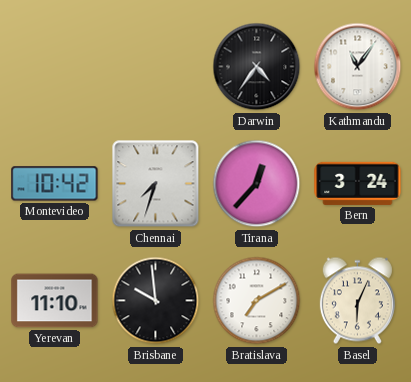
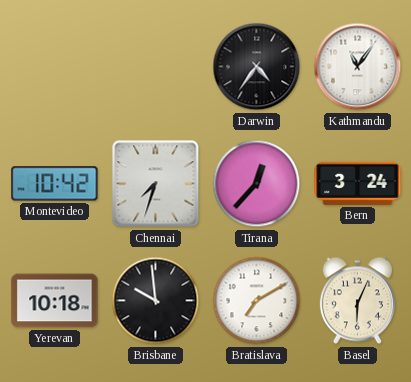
Yerevan: 11:10 -> 10:18
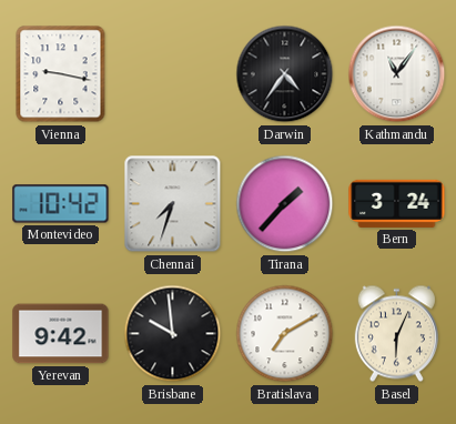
Vienna: none -> 9:17
Tirana: 12:37 -> 1:37
Yerevan: 10:18 -> 9:42
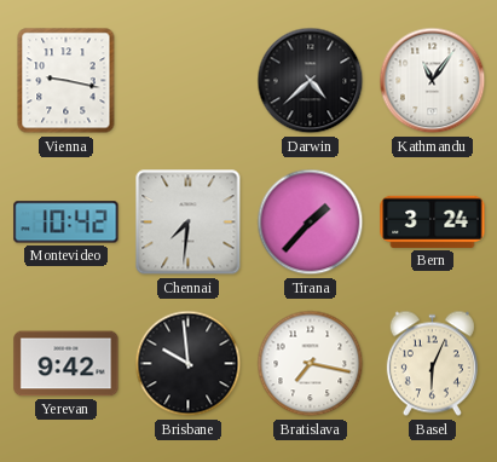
Darwin: 4:36 -> 4:38
Chennai: 7:33 -> 7:31
Bratislava: 7:10 -> 7:17
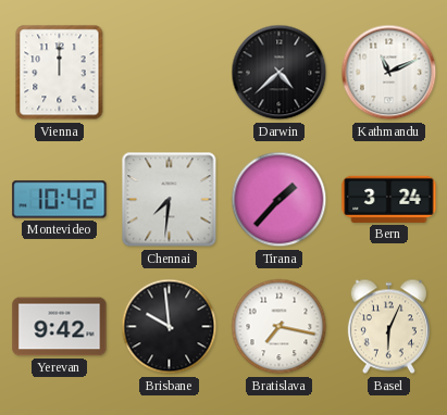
Vienna: 9:17 -> 12:00
Kathmandu: 11:06 -> 11:11
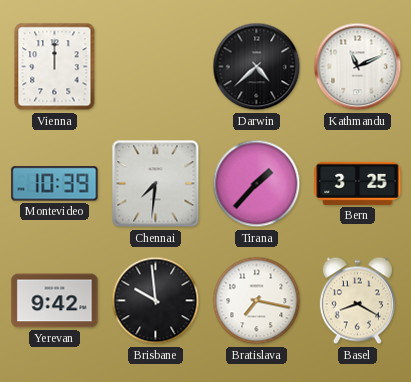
Montevideo: 10:42 -> 10:39
Bern: 3:24 -> 3:25
Basel: 6:04 -> 8:20
